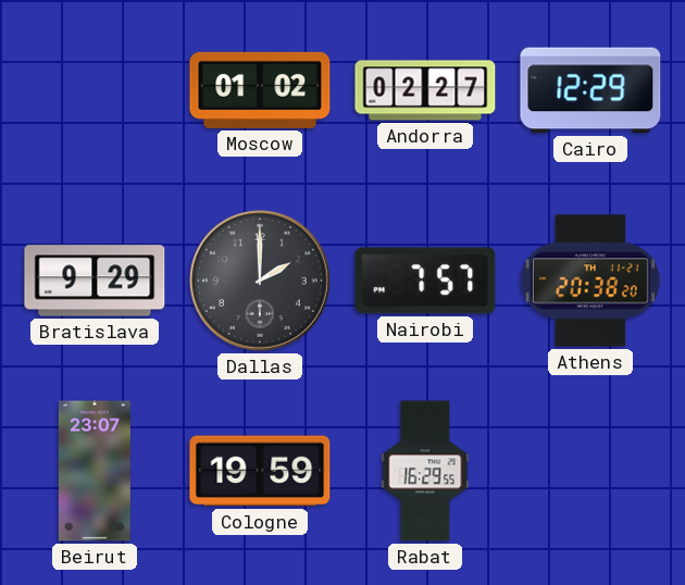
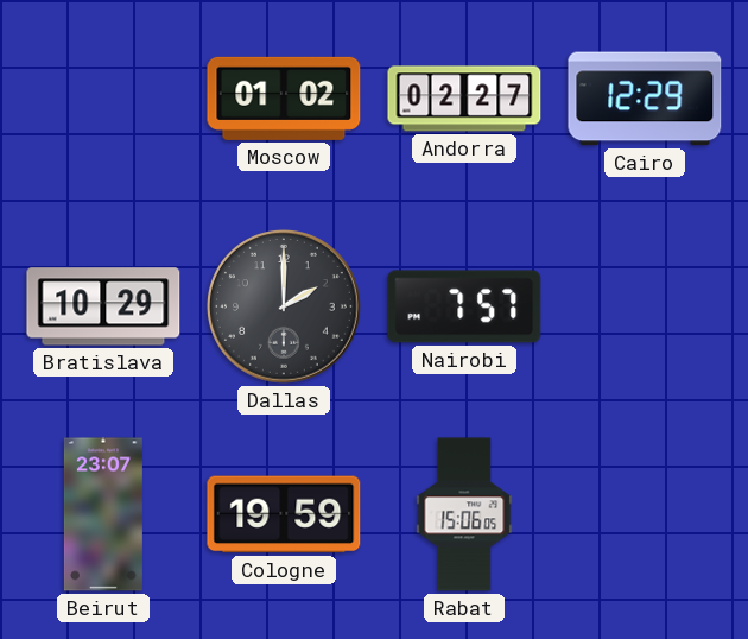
Bratislava: 9:29 -> 10:29
Athens: 20:38 -> none
Rabat: 16:29 -> 15:06
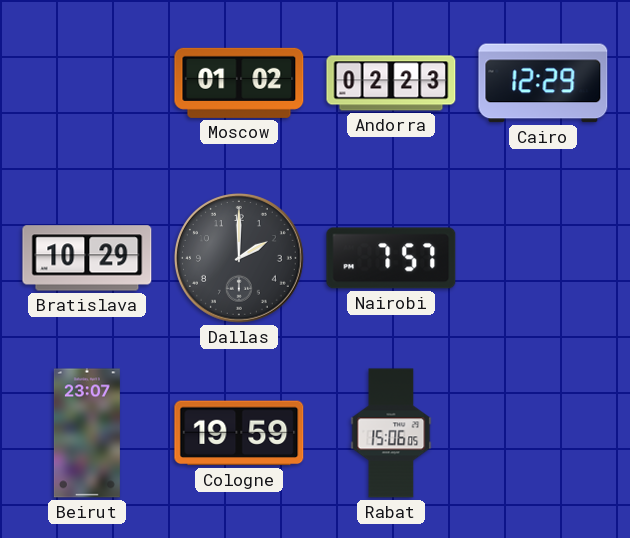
Andorra: 02:27 -> 02:23
